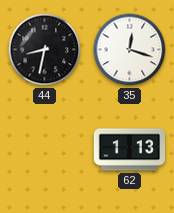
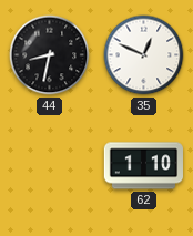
35: 12:18 -> 12:49
62: 1:13 -> 1:10
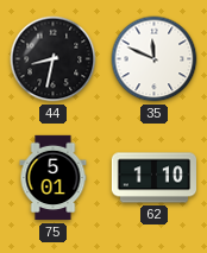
35: 12:49 -> 11:49
75: none -> 5:01
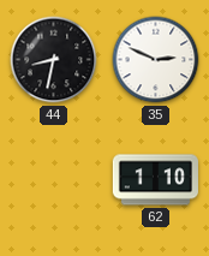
35: 11:49 -> 2:49
75: 5:01 -> none
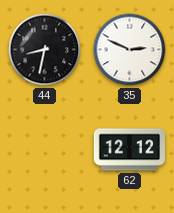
62: 1:10 -> 12:12
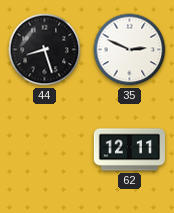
44: 8:32 -> 8:27
62: 12:12 -> 12:11
